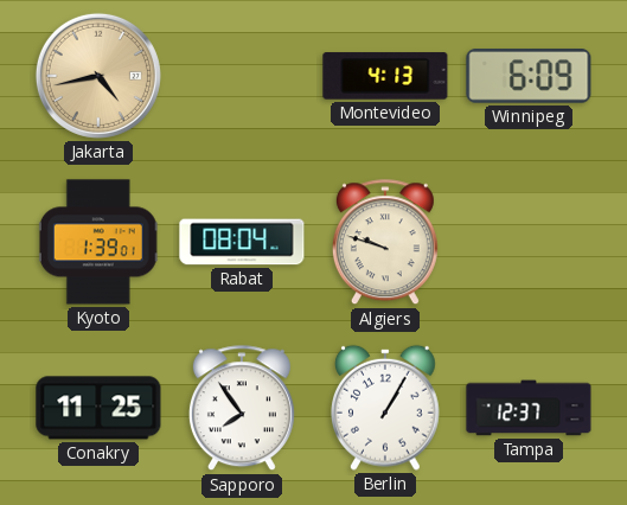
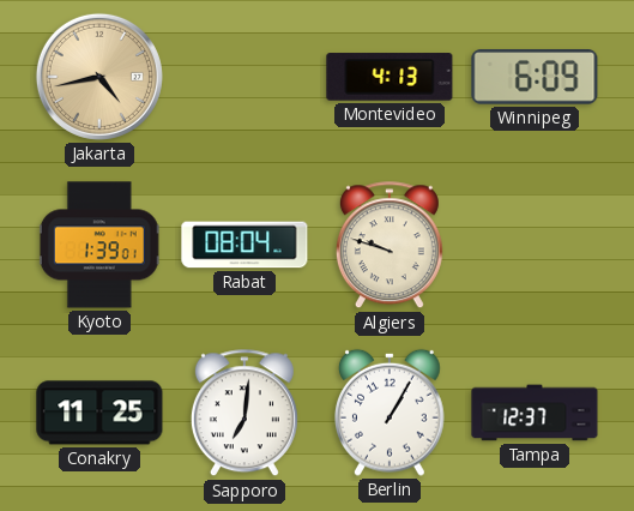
Sapporo: 7:54 -> 7:01
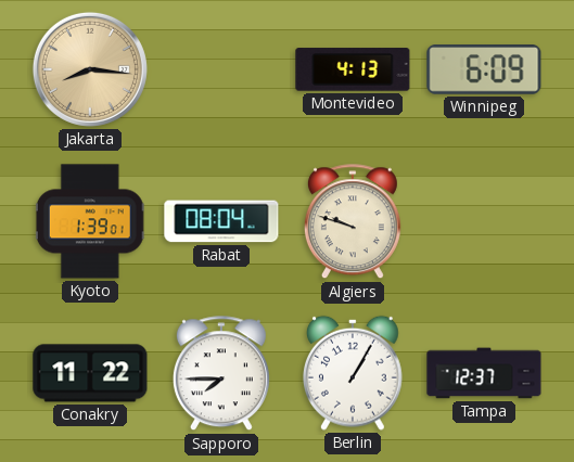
Jakarta: 4:43 -> 8:16
Conakry: 11:25 -> 11:22
Sapporo: 7:01 -> 7:45
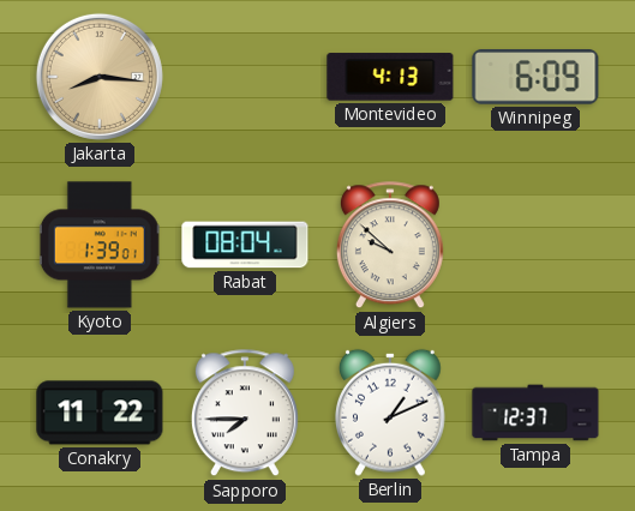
Algiers: 9:48 -> 9:52
Berlin: 1:05 -> 1:11
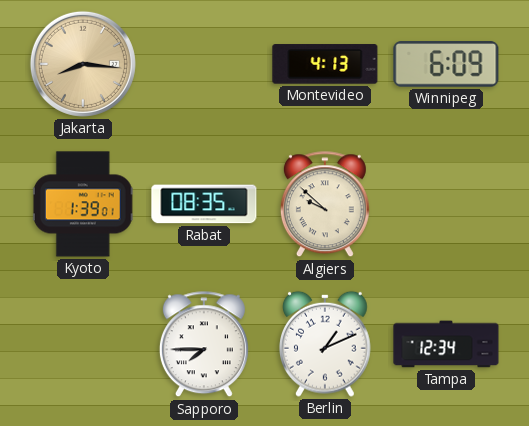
Rabat: 08:04 -> 08:35
Conakry: 11:22 -> none
Tampa: 12:37 -> 12:34
